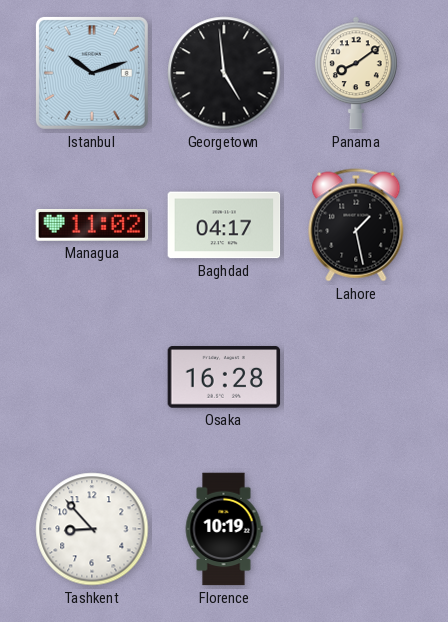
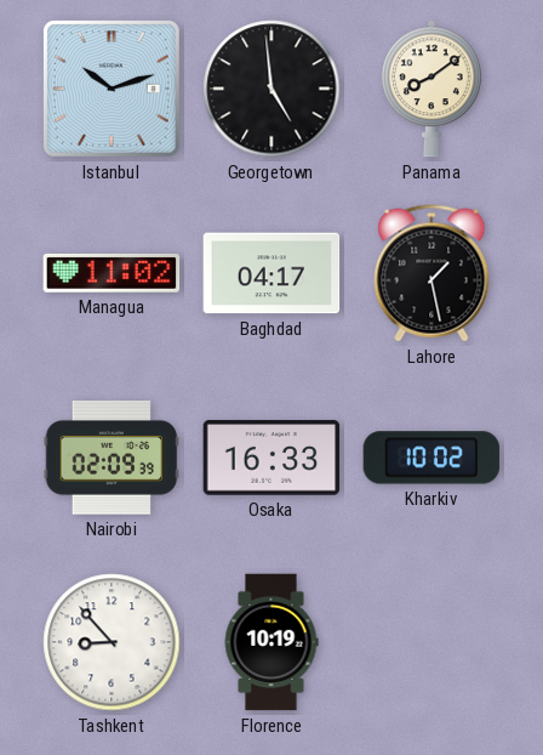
Nairobi: none -> 02:09
Osaka: 16:28 -> 16:33
Kharkiv: none -> 10:02
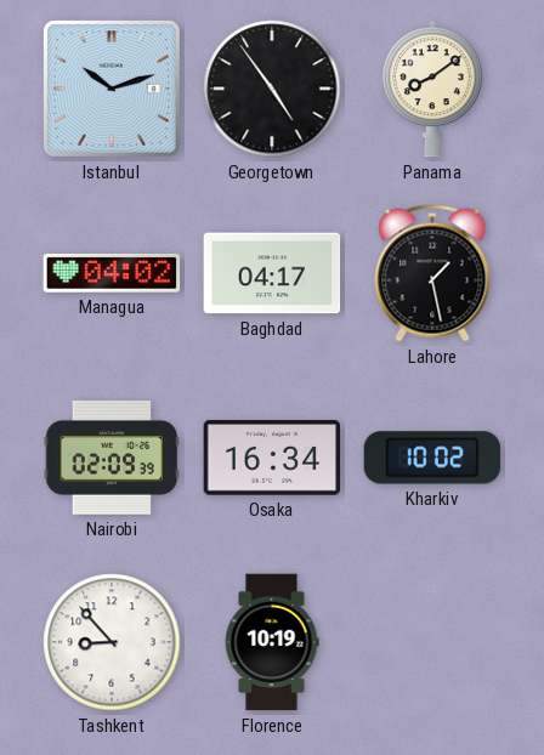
Georgetown: 4:59 -> 4:54
Managua: 11:02 -> 04:02
Osaka: 16:33 -> 16:34
